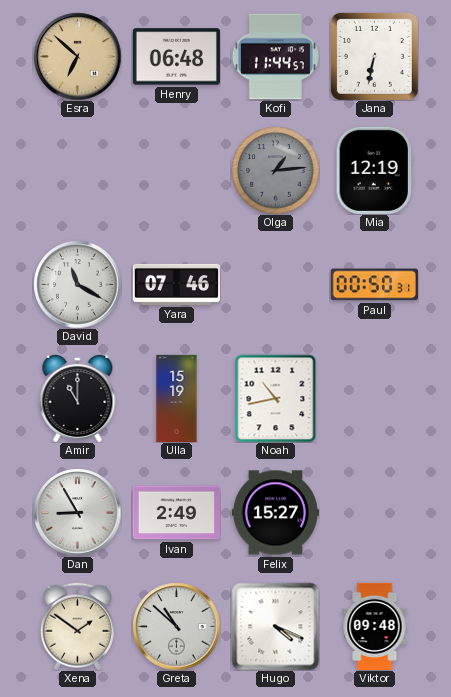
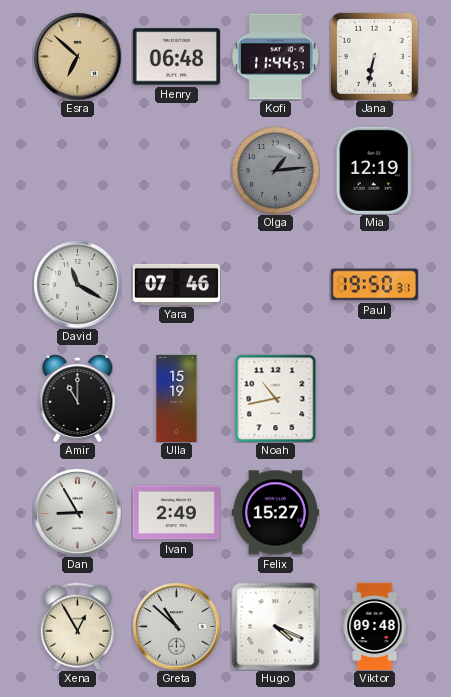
Paul: 00:50 -> 19:50
Xena: 1:51 -> 12:55
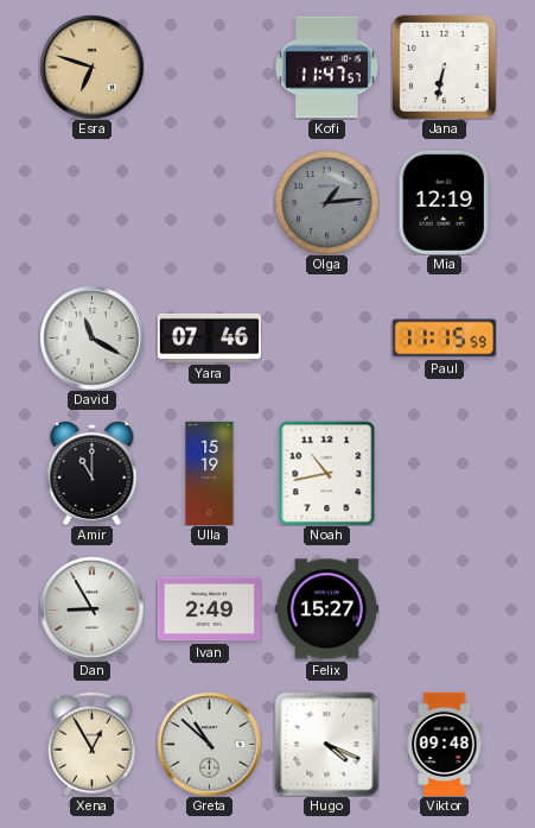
Esra: 6:52 -> 6:48
Henry: 06:48 -> none
Kofi: 11:44 -> 11:47
Paul: 19:50 -> 11:15
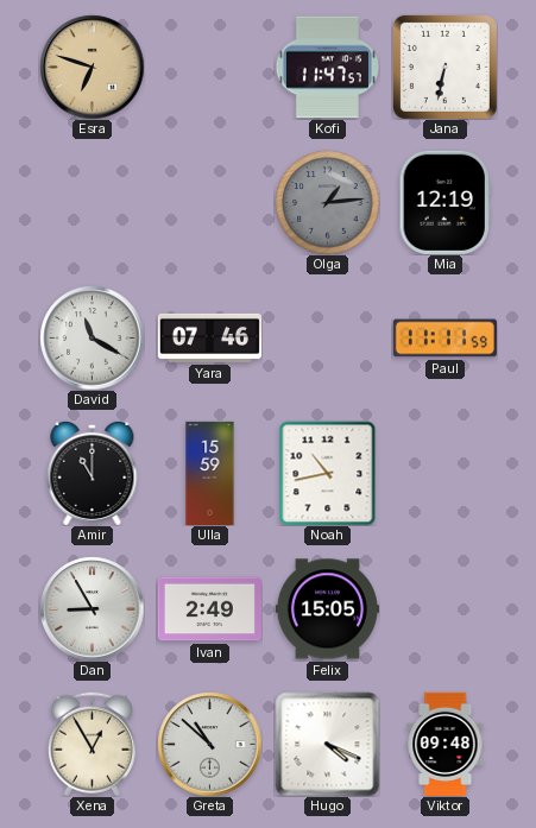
Paul: 11:15 -> 11:11
Ulla: 15:19 -> 15:59
Felix: 15:27 -> 15:05
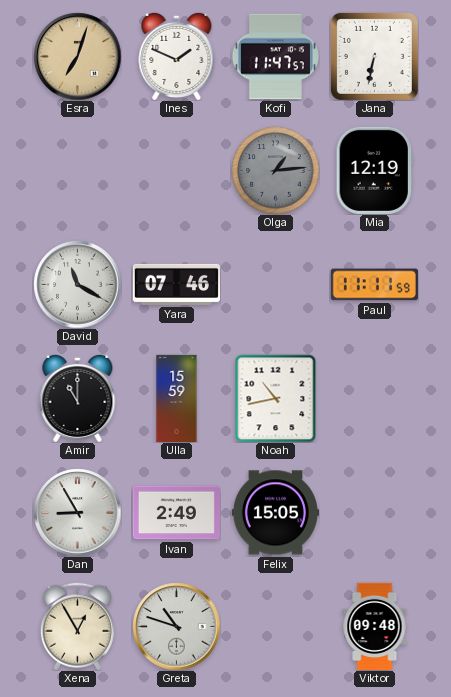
Esra: 6:48 -> 7:03
Ines: none -> 1:49
Greta: 10:52 -> 10:48
Hugo: 4:19 -> none
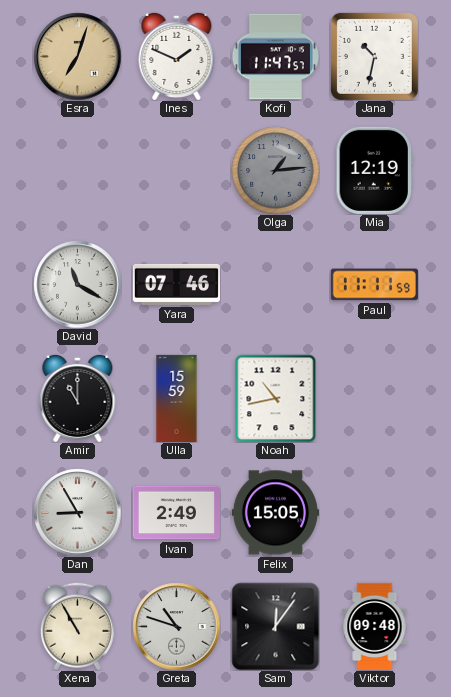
Jana: 6:32 -> 10:32
Xena: 12:55 -> 10:55
Sam: none -> 12:06
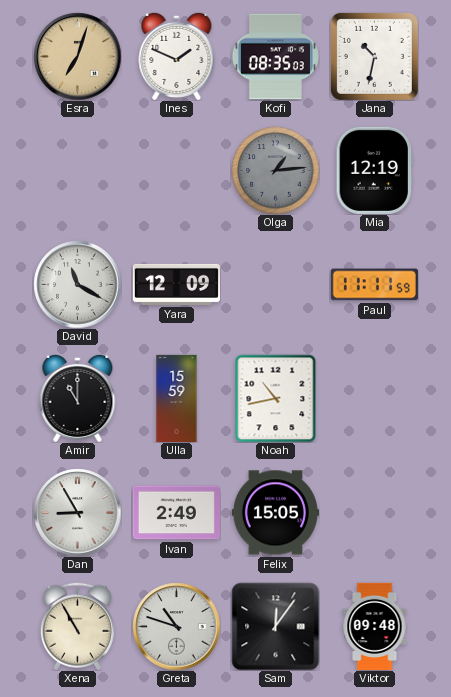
Kofi: 11:47 -> 08:35
Yara: 07:46 -> 12:09
